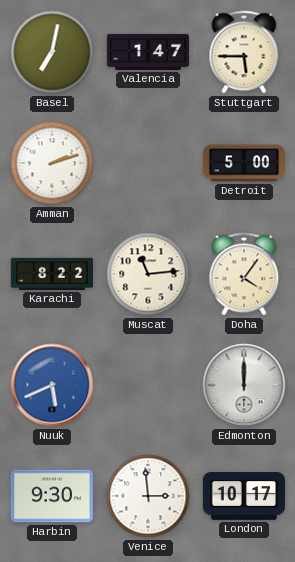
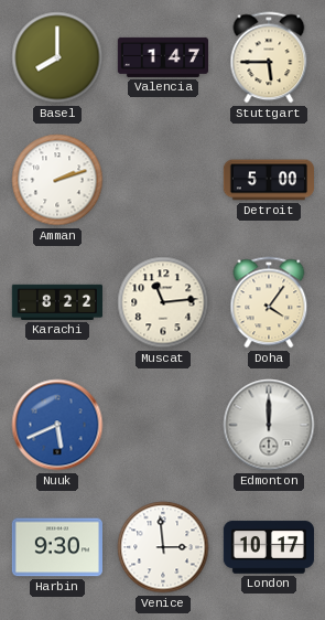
Basel: 7:02 -> 8:00
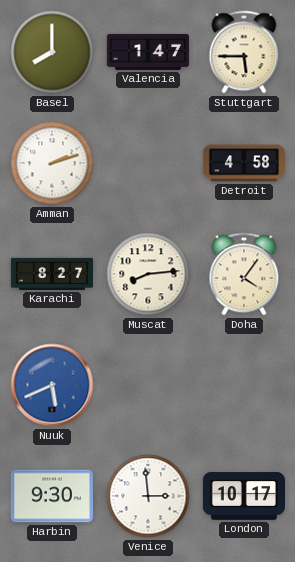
Detroit: 5:00 -> 4:58
Karachi: 8:22 -> 8:27
Muscat: 11:14 -> 8:14
Edmonton: 12:00 -> none
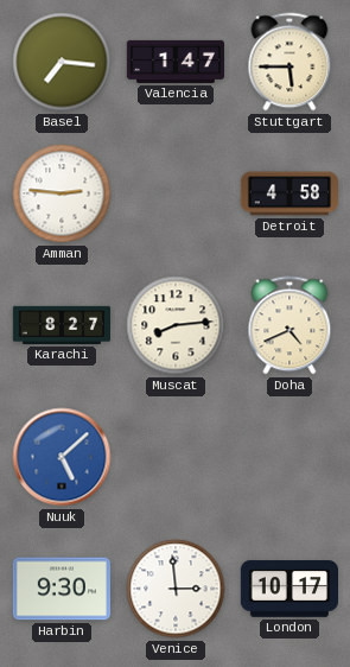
Basel: 8:00 -> 7:16
Amman: 2:12 -> 2:46
Doha: 4:06 -> 4:41
Nuuk: 5:41 -> 5:08
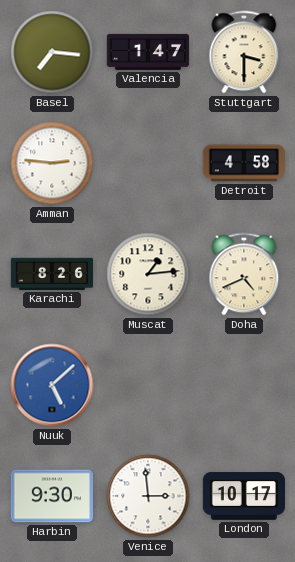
Stuttgart: 5:45 -> 3:30
Karachi: 8:27 -> 8:26
Muscat: 8:14 -> 1:14
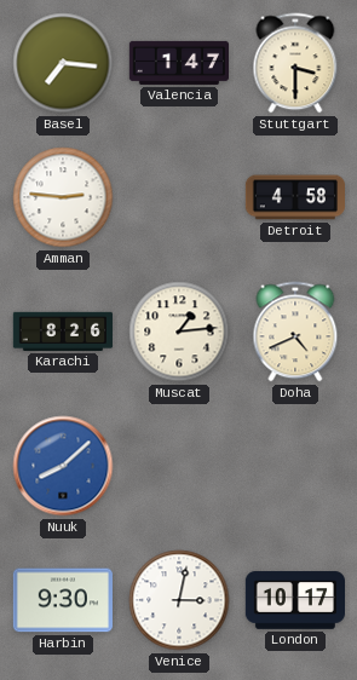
Nuuk: 5:08 -> 8:08
Venice: 2:59 -> 3:02
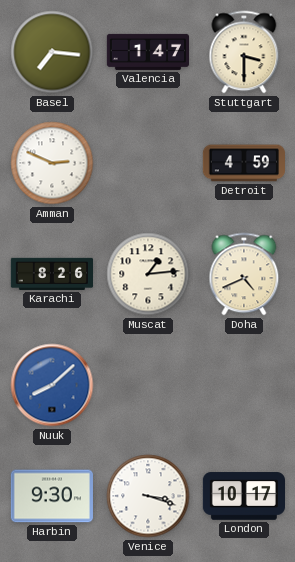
Amman: 2:46 -> 2:49
Detroit: 4:58 -> 4:59
Venice: 3:02 -> 3:18
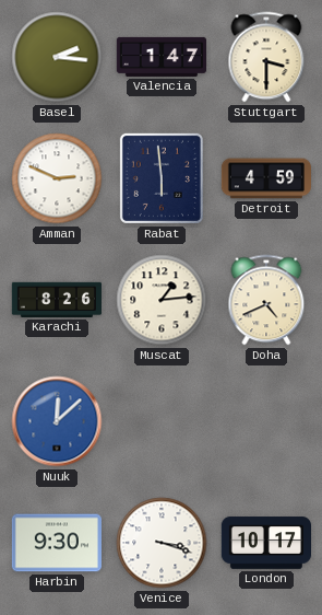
Basel: 7:16 -> 2:16
Rabat: none -> 5:59
Nuuk: 8:08 -> 12:08
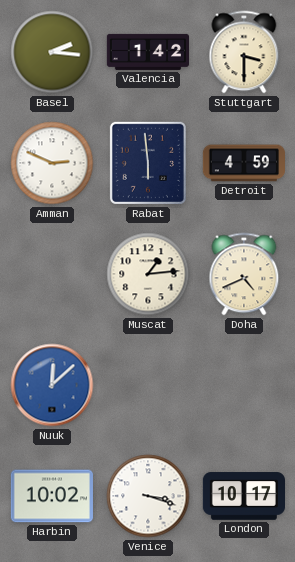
Valencia: 1:47 -> 1:42
Karachi: 8:26 -> none
Harbin: 9:30 -> 10:02
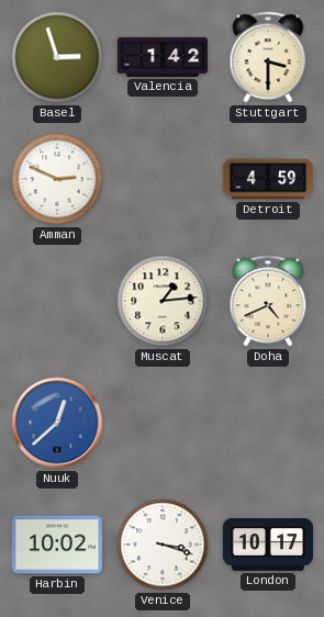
Basel: 2:16 -> 2:57
Rabat: 5:59 -> none
Nuuk: 12:08 -> 12:38
